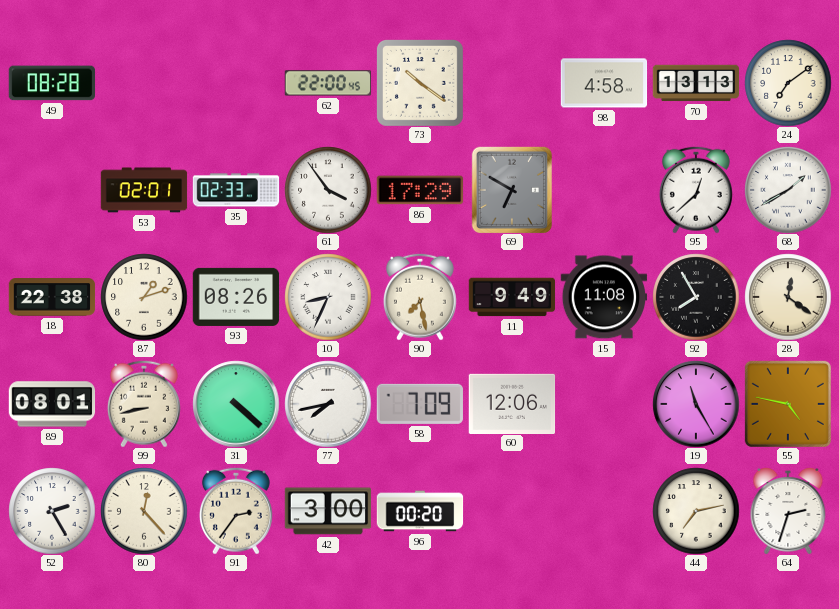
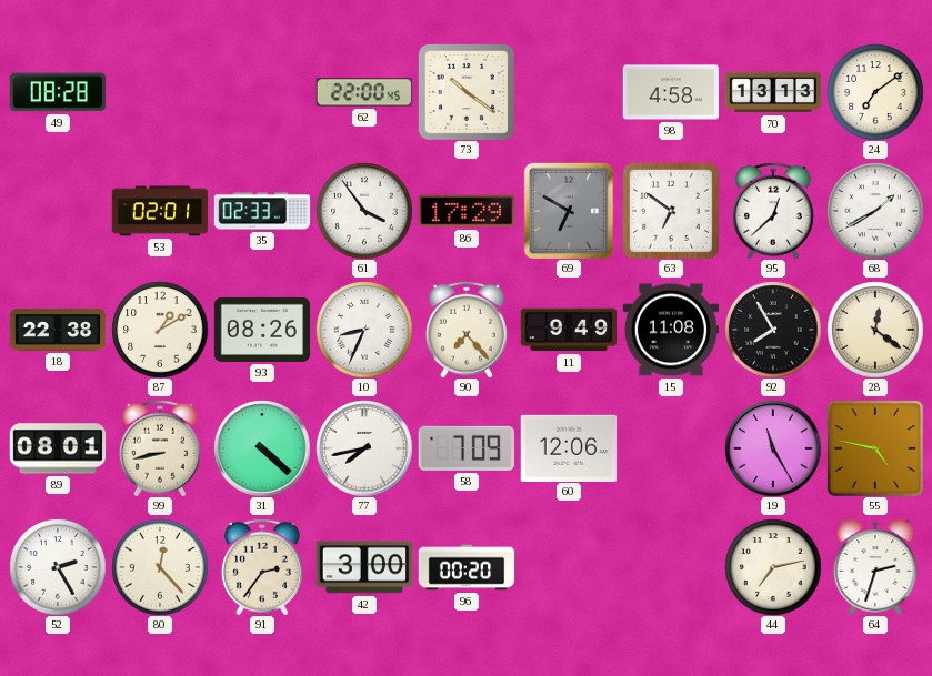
63: none -> 6:51
87: 1:12 -> 1:10
90: 7:28 -> 7:23
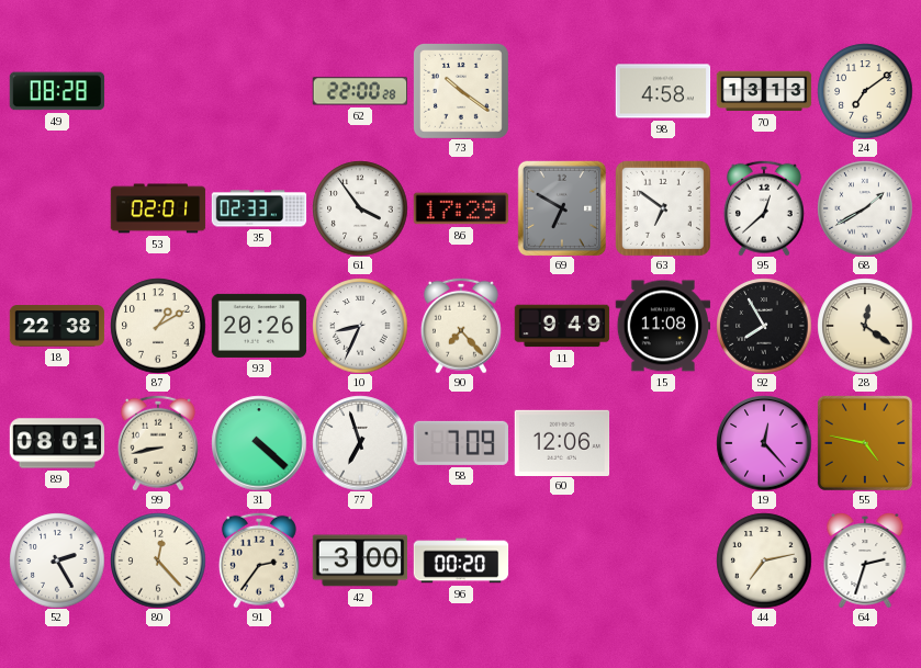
62: 22:00:45 -> 22:00:28
93: 08:26 -> 20:26
77: 7:43 -> 6:57
19: 11:25 -> 12:23
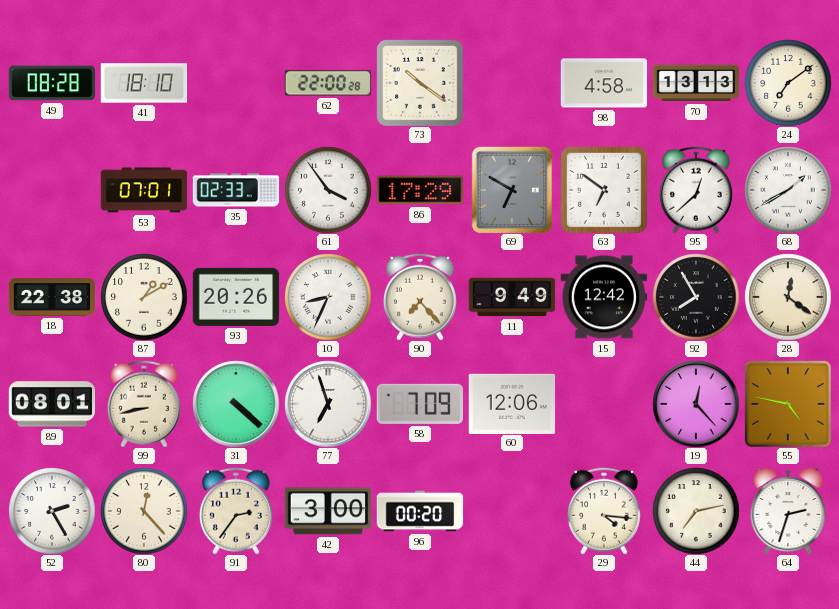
41: none -> 18:10
53: 02:01 -> 07:01
15: 11:08 -> 12:42
29: none -> 4:16
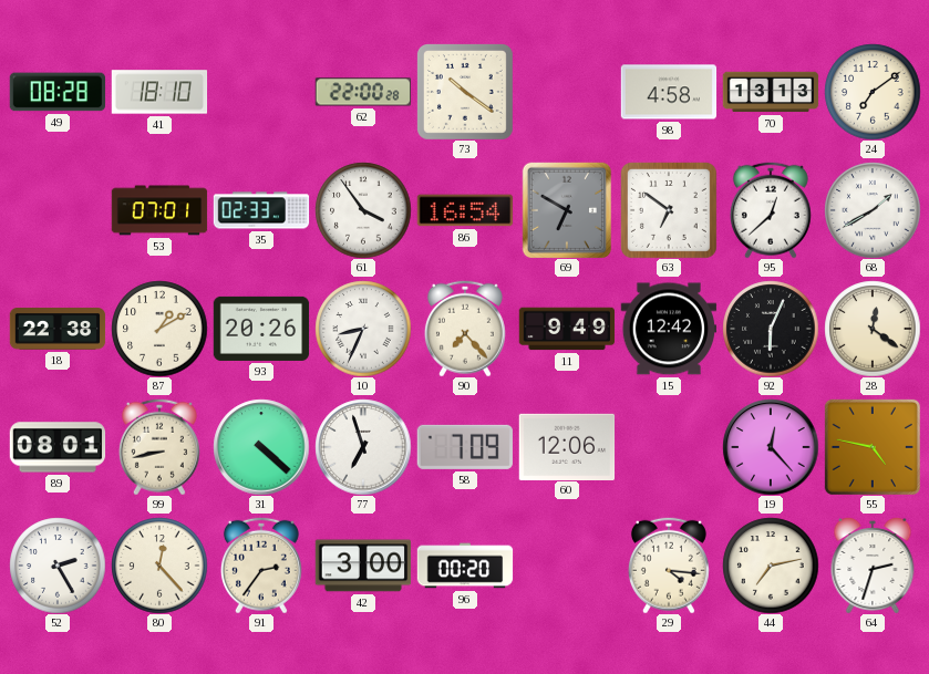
86: 17:29 -> 16:54
92: 7:55 -> 6:04
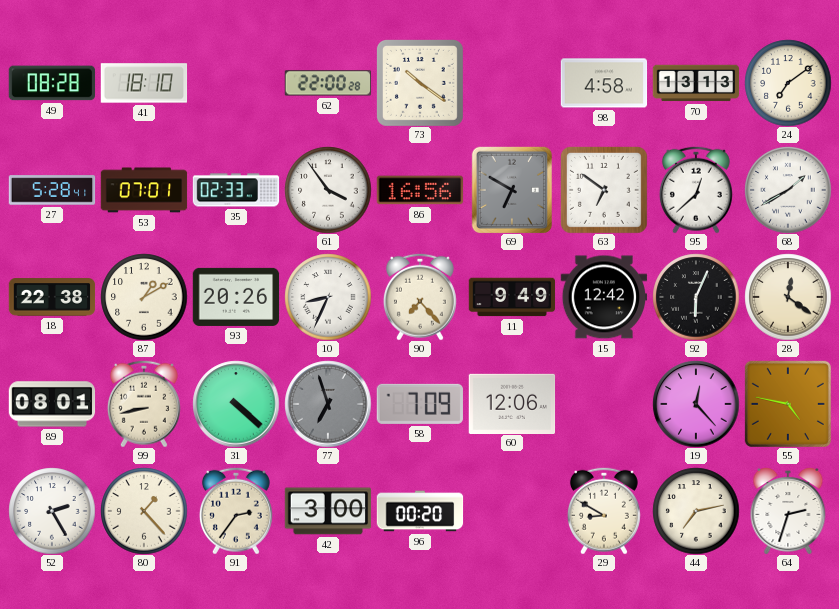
27: none -> 5:28
86: 16:54 -> 16:56
77 dial: white -> grey
80: 12:23 -> 1:23
29: 4:16 -> 8:50
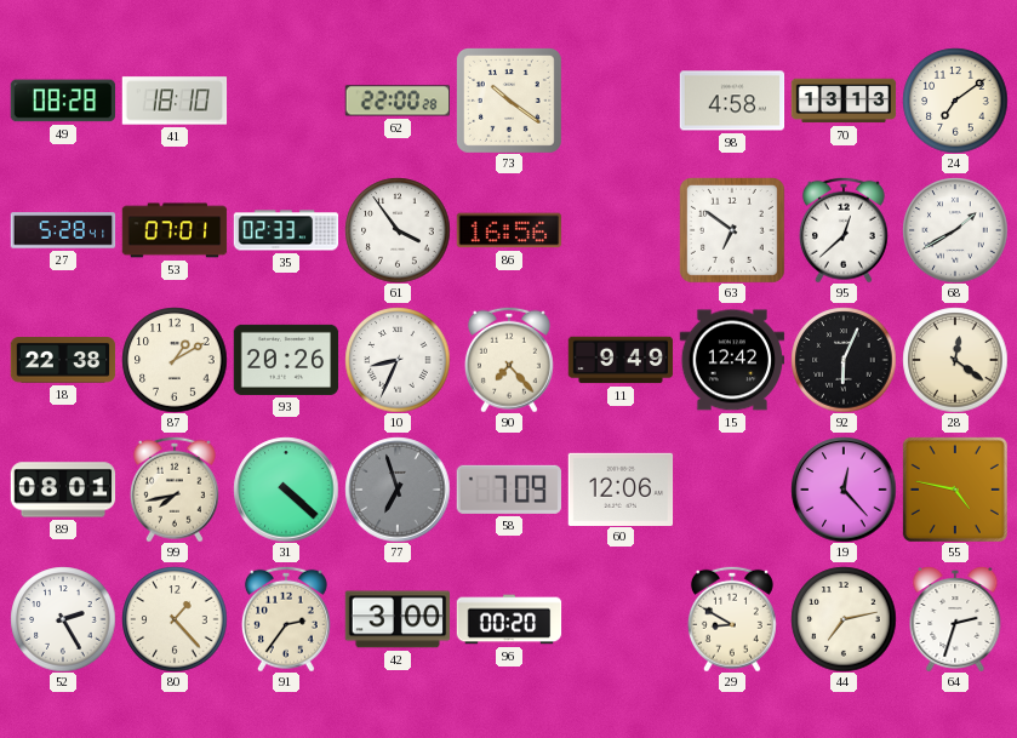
69: 6:50 -> none
99: 8:43 -> 7:43
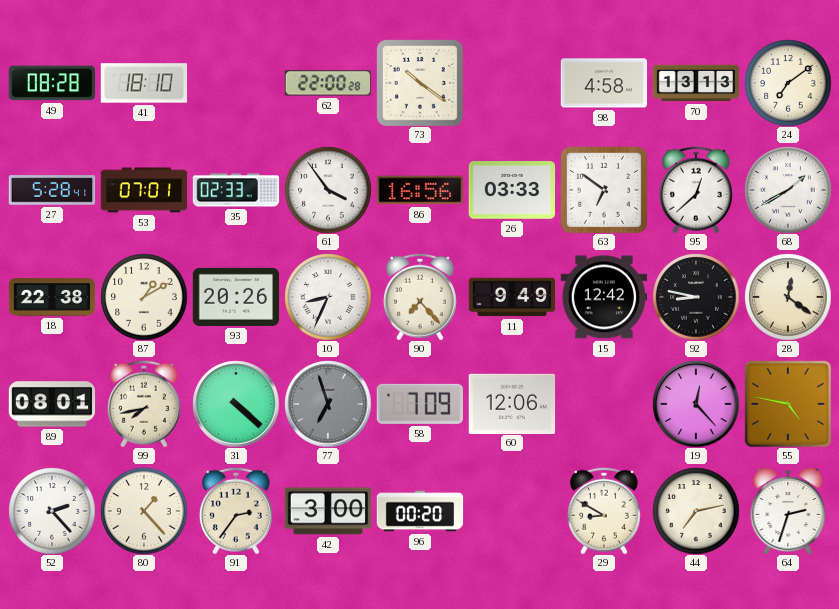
26: none -> 03:33
92: 6:04 -> 8:47
52: 2:25 -> 2:23
